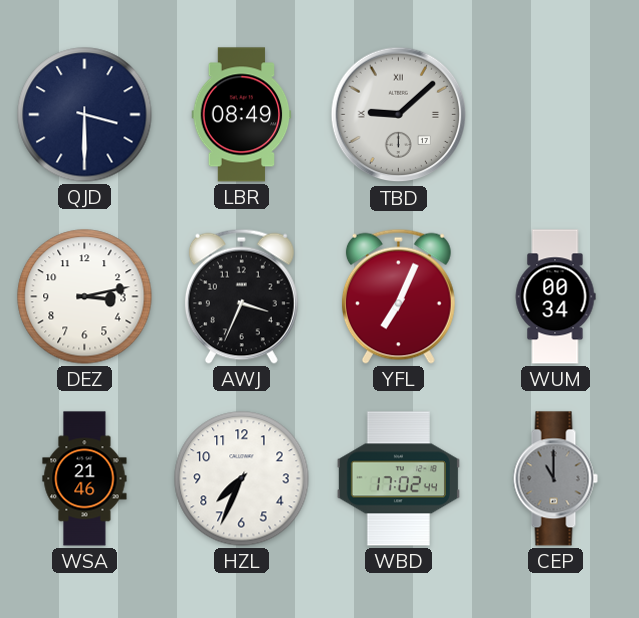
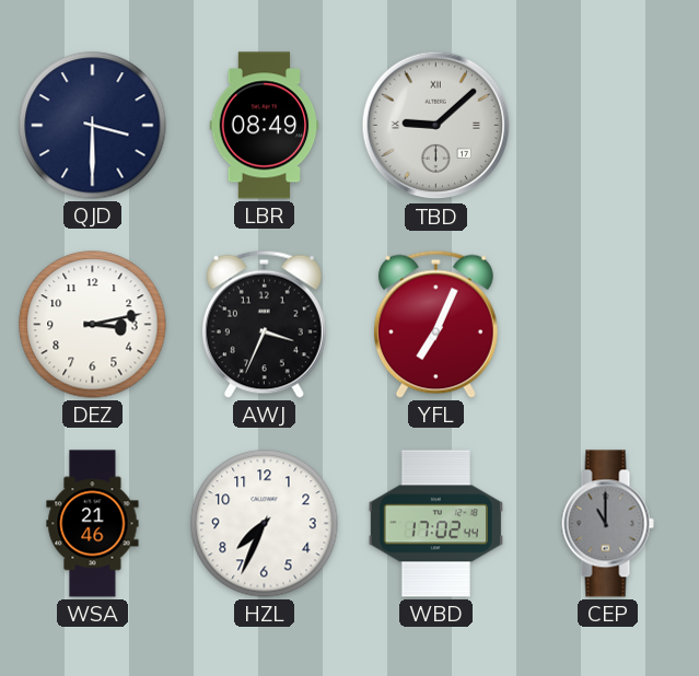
WUM: 00:34 -> none
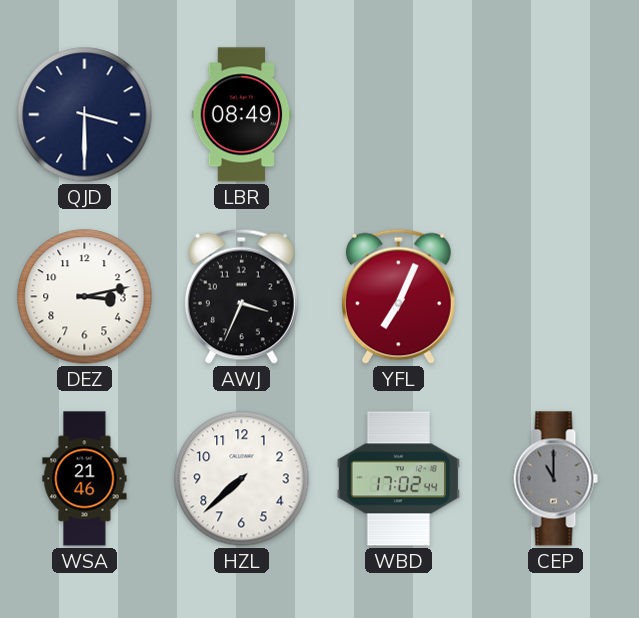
TBD: 9:08 -> none
HZL: 7:34 -> 7:38
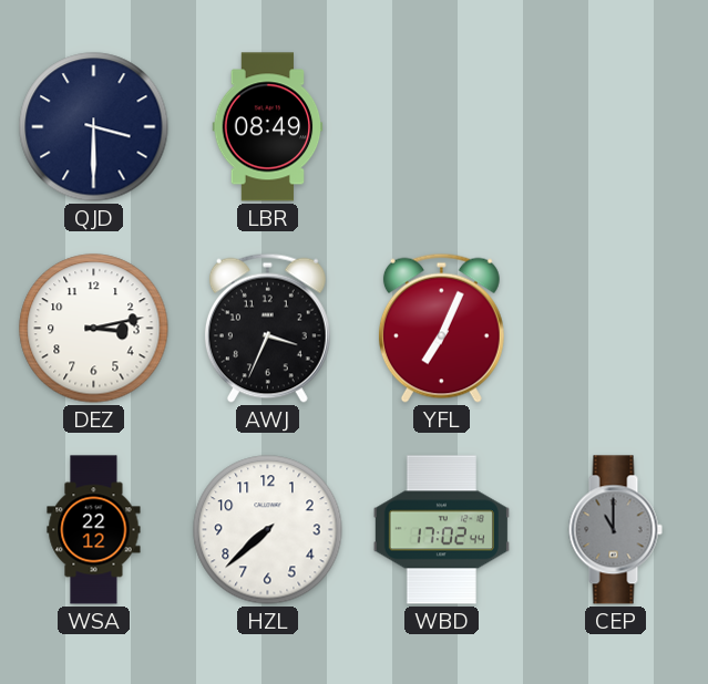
WSA: 21:46 -> 22:12
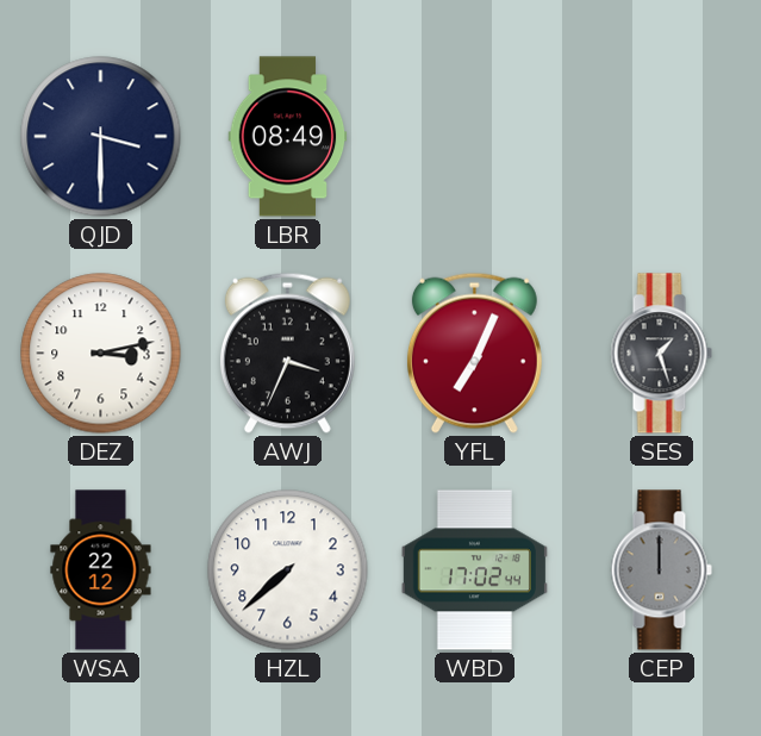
SES: none -> 1:27
CEP: 11:00 -> 12:00
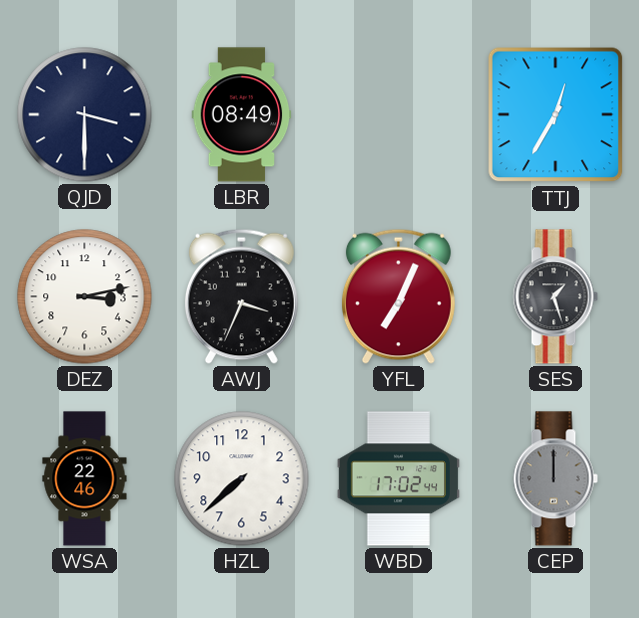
TTJ: none -> 12:35
WSA: 22:12 -> 22:46
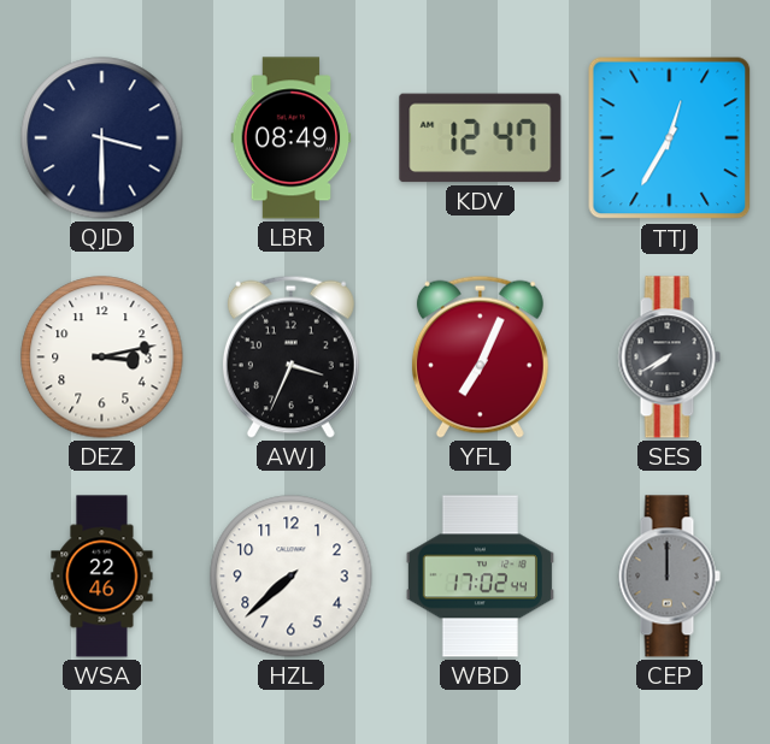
KDV: none -> 12:47
SES: 1:27 -> 7:40
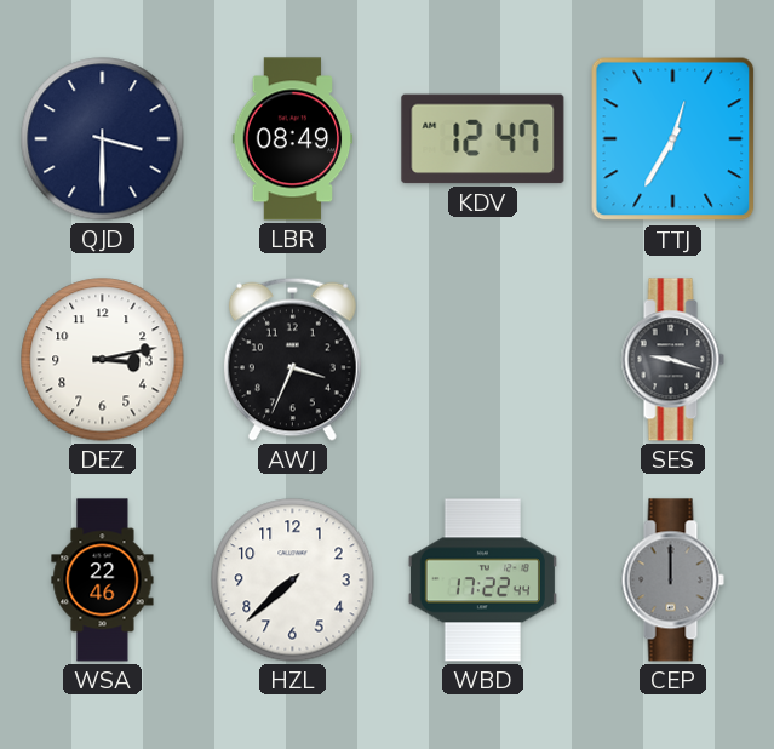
YFL: 7:04 -> none
SES: 7:40 -> 9:18
WBD: 17:02 -> 17:22
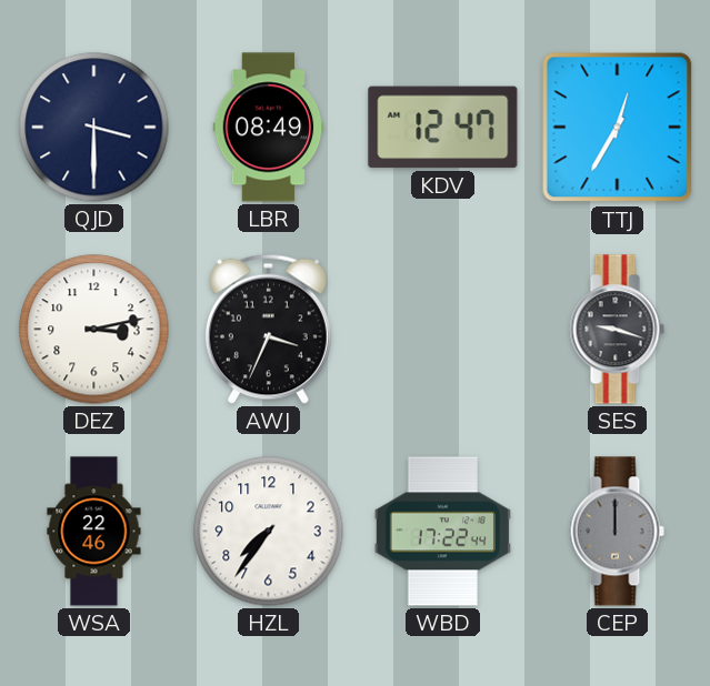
HZL: 7:38 -> 7:36
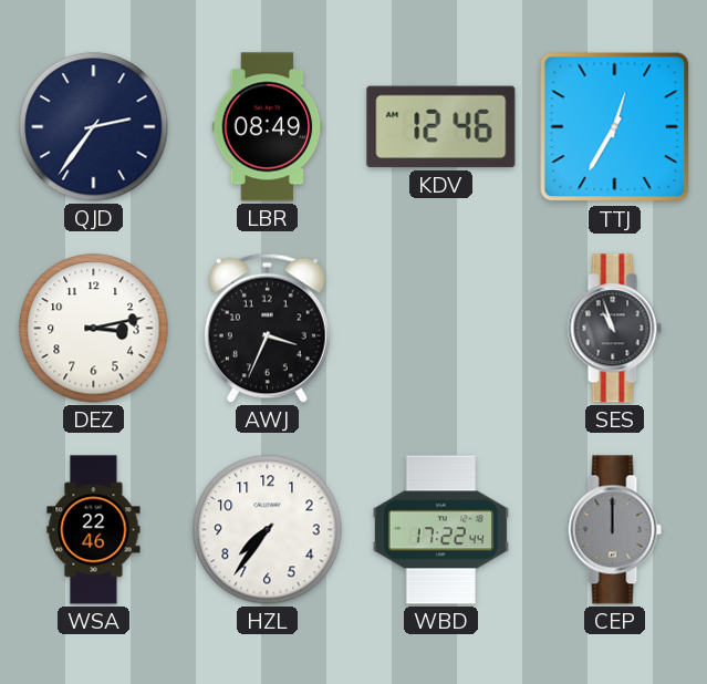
QJD: 3:30 -> 2:36
KDV: 12:47 -> 12:46
SES: 9:18 -> 10:57
